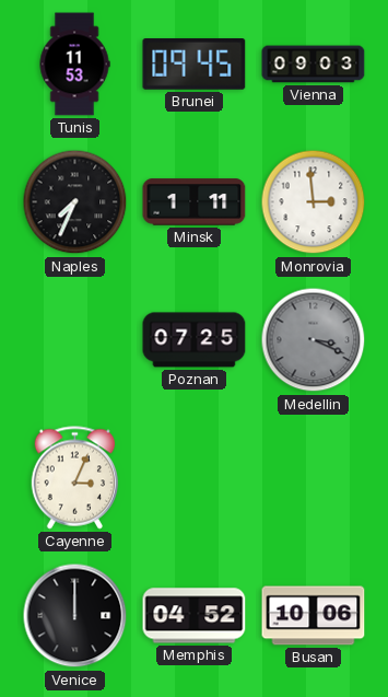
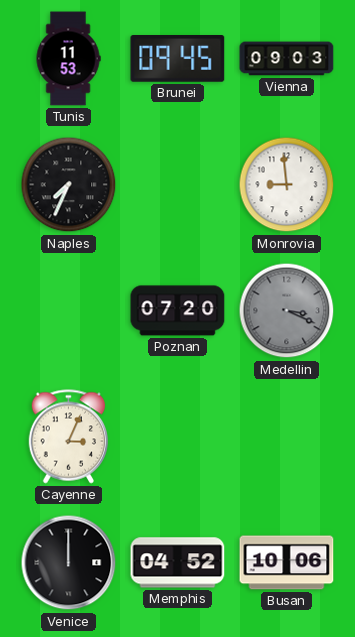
Minsk: 1:11 -> none
Monrovia: 2:59 -> 8:59
Poznan: 07:25 -> 07:20
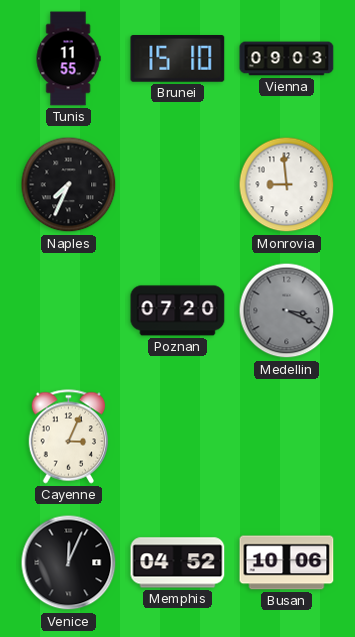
Tunis: 11:53 -> 11:55
Brunei: 09:45 -> 15:10
Venice: 12:00 -> 12:04
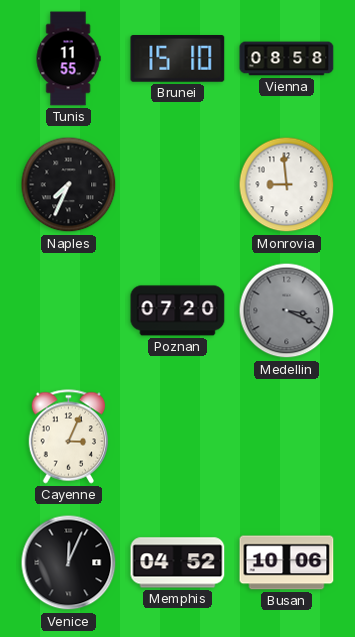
Vienna: 09:03 -> 08:58
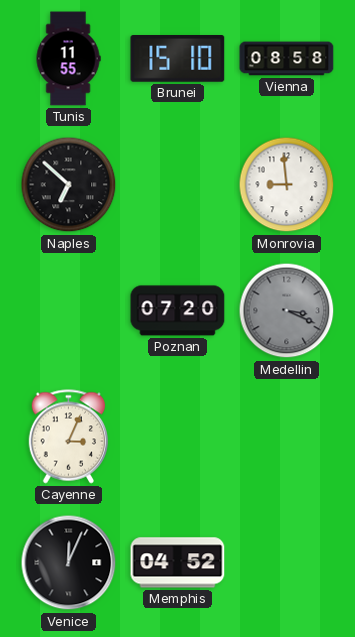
Naples: 7:34 -> 6:52
Busan: 10:06 -> none
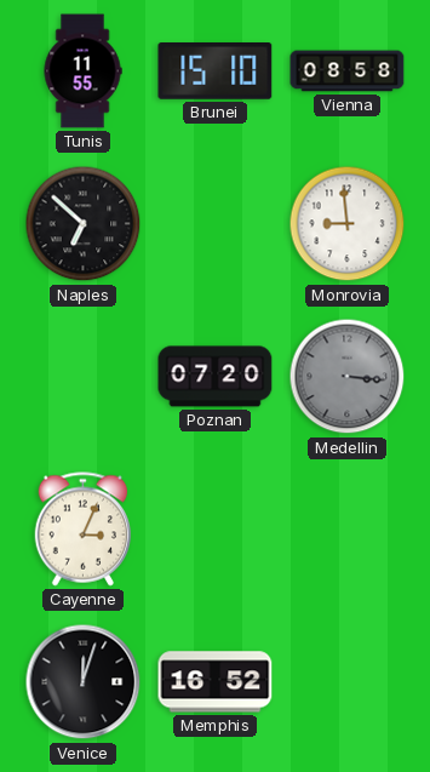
Medellin: 3:19 -> 3:16
Venice: 12:04 -> 12:03
Memphis: 04:52 -> 16:52
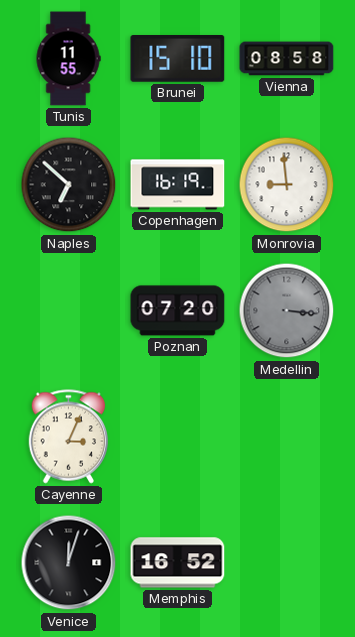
Copenhagen: none -> 16:19
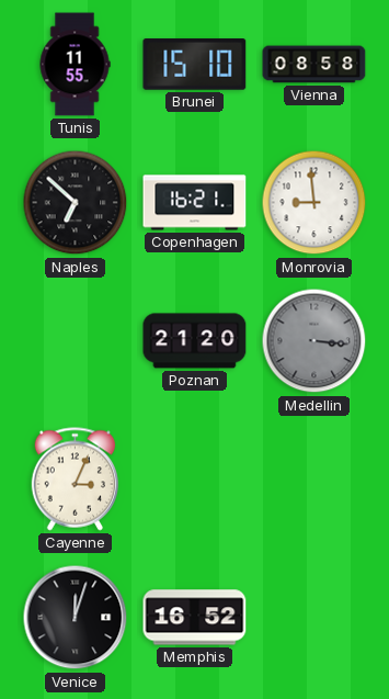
Copenhagen: 16:19 -> 16:21
Poznan: 07:20 -> 21:20
